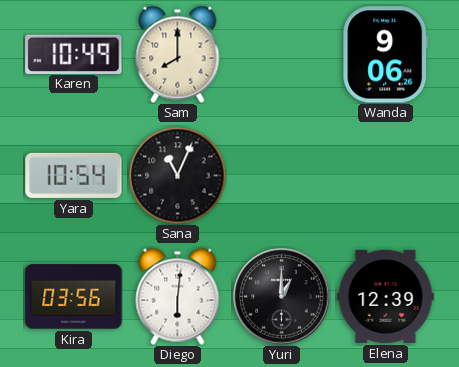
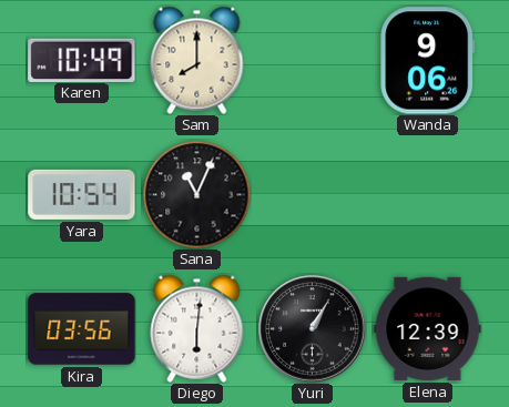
Yuri: 1:00 -> 1:05
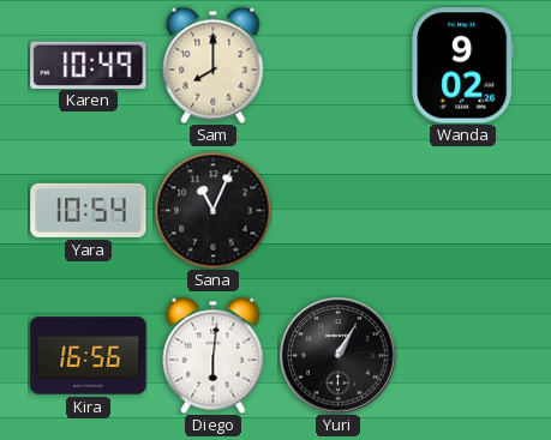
Wanda: 9:06 -> 9:02
Kira: 03:56 -> 16:56
Elena: 12:39 -> none
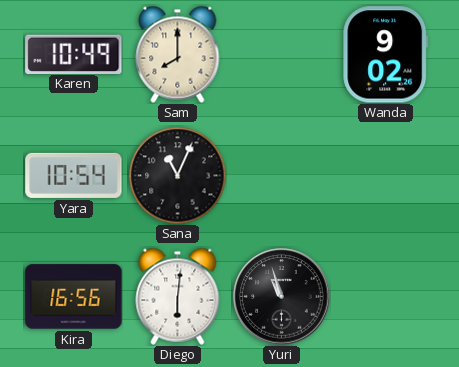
Yuri: 1:05 -> 10:57
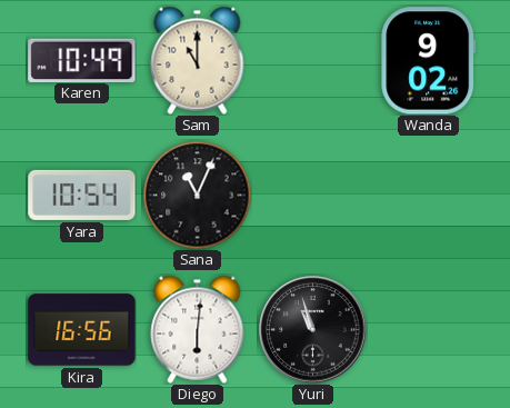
Sam: 8:00 -> 11:00
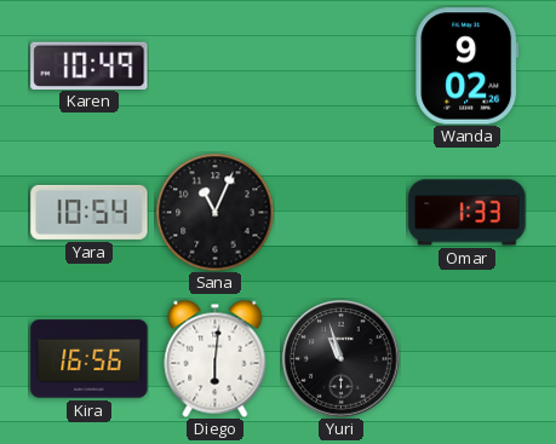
Sam: 11:00 -> none
Omar: none -> 1:33
